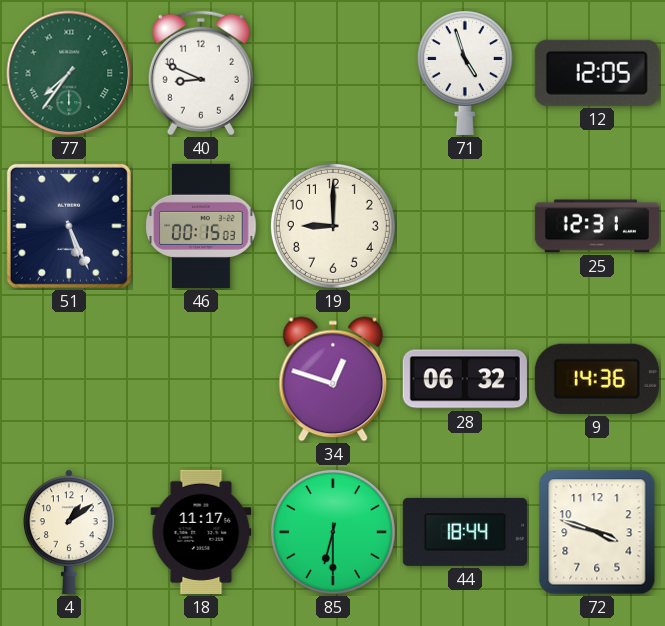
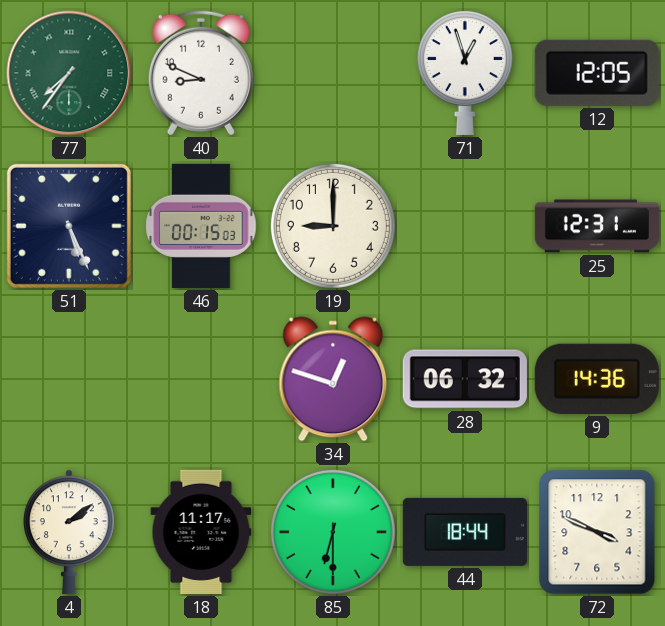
71: 4:57 -> 12:57
4: 1:09 -> 2:09
72: 3:48 -> 3:49
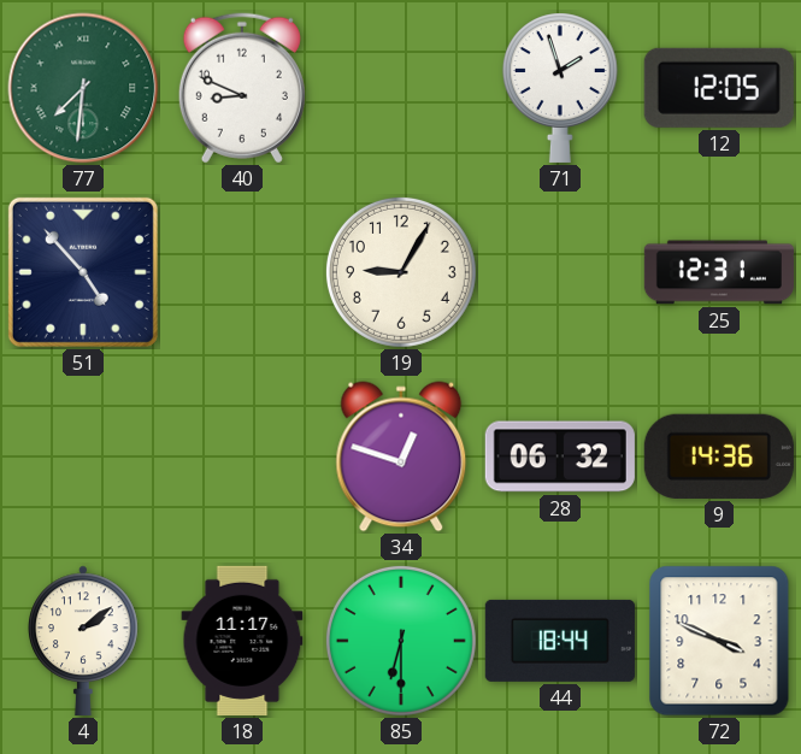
77: 7:36 -> 7:31
71: 12:57 -> 1:57
51: 5:26 -> 4:53
46: 00:15 -> none
19: 9:00 -> 9:05
